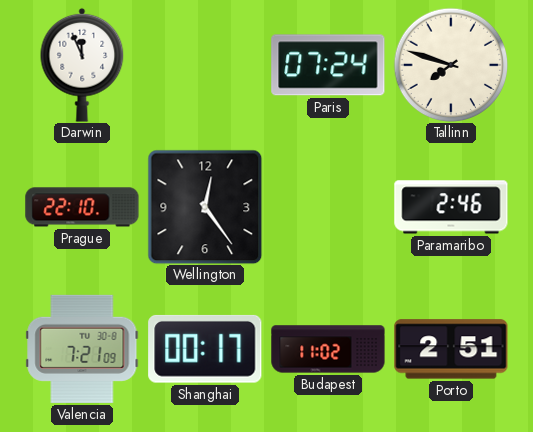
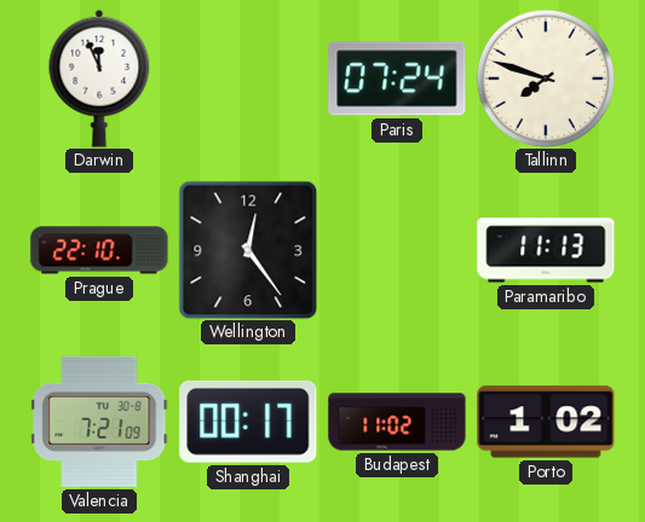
Paramaribo: 2:46 -> 11:13
Porto: 2:51 -> 1:02
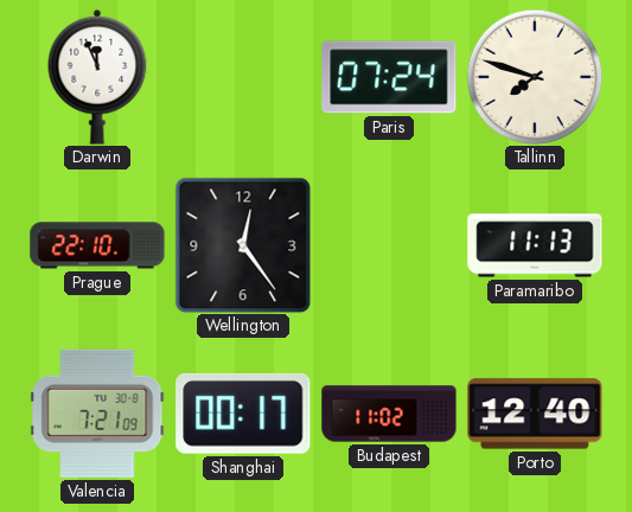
Porto: 1:02 -> 12:40
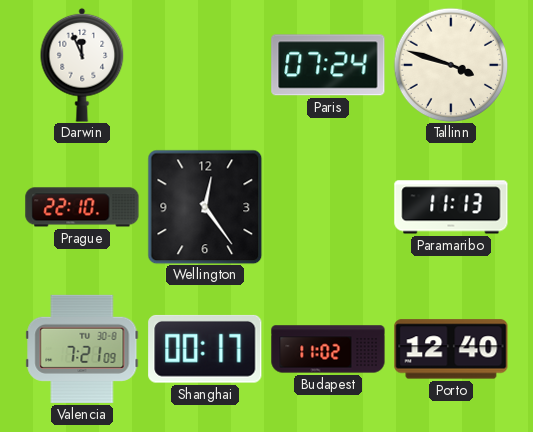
Tallinn: 7:48 -> 3:48
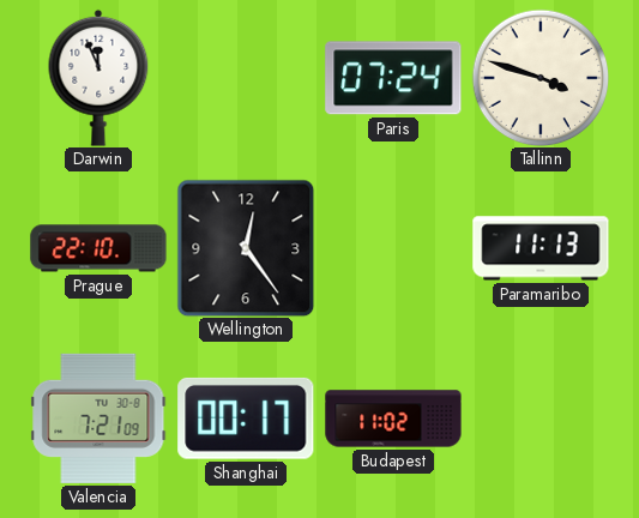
Porto: 12:40 -> none
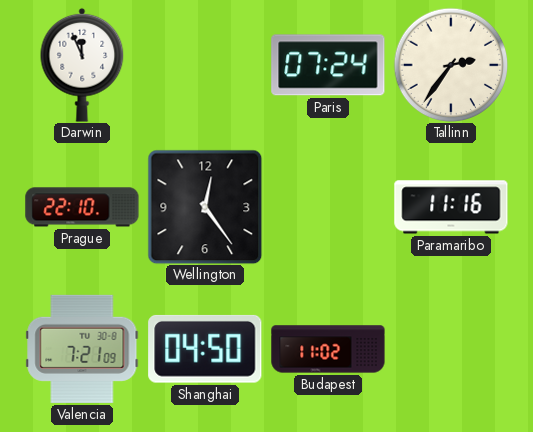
Tallinn: 3:48 -> 2:36
Paramaribo: 11:13 -> 11:16
Shanghai: 00:17 -> 04:50
